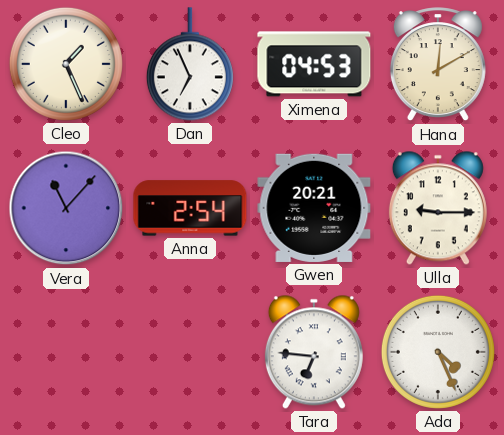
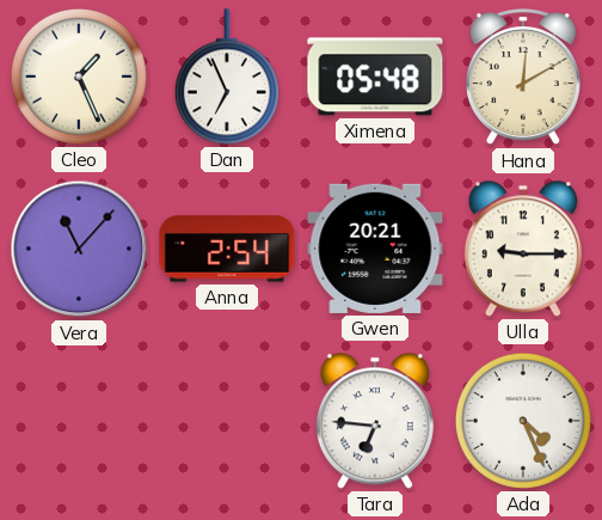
Ximena: 04:53 -> 05:48
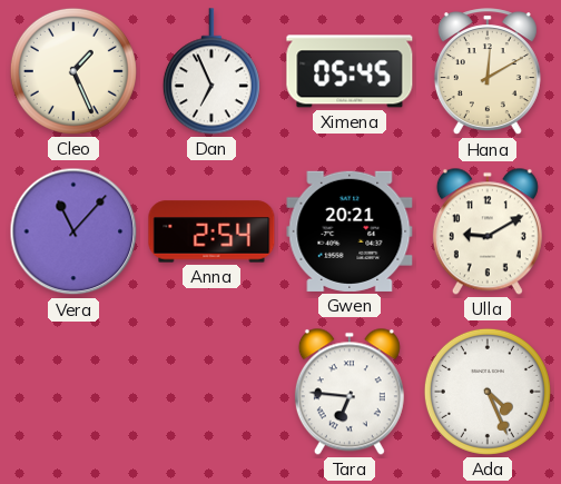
Ximena: 05:48 -> 05:45
Ulla: 9:15 -> 9:10
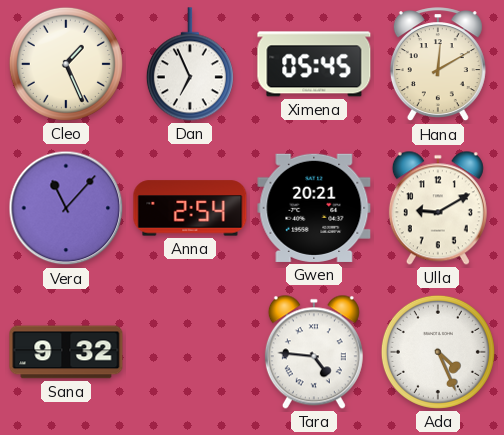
Sana: none -> 9:32
Tara: 6:46 -> 4:46
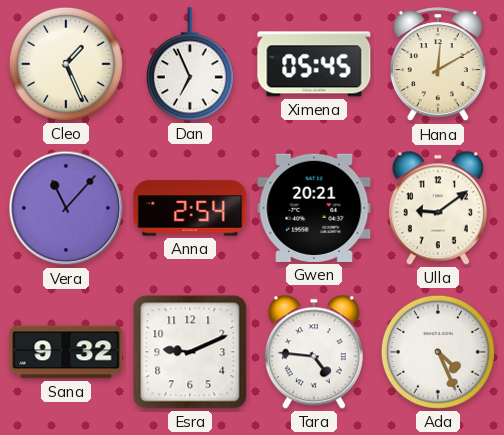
Ulla: 9:10 -> 9:09
Esra: none -> 9:11
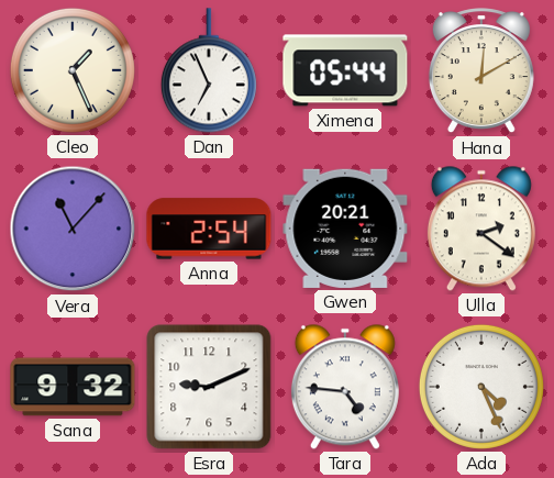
Ximena: 05:45 -> 05:44
Ulla: 9:09 -> 2:21
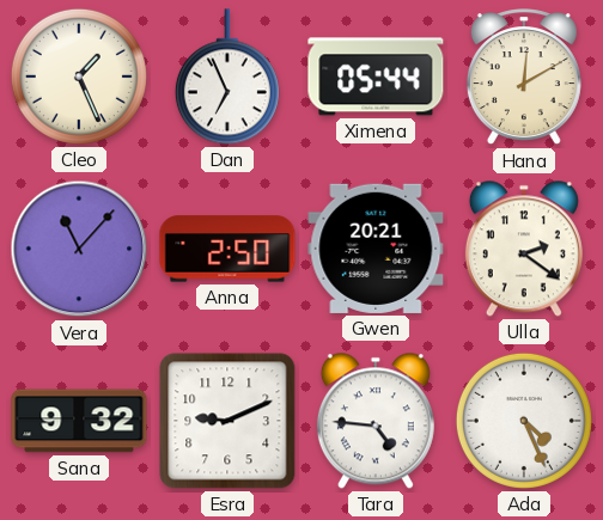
Anna: 2:54 -> 2:50
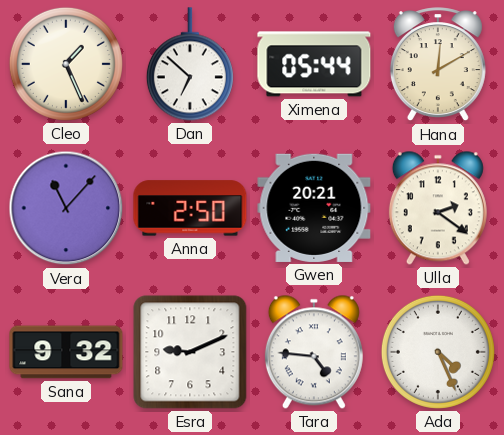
Dan: 6:56 -> 6:52
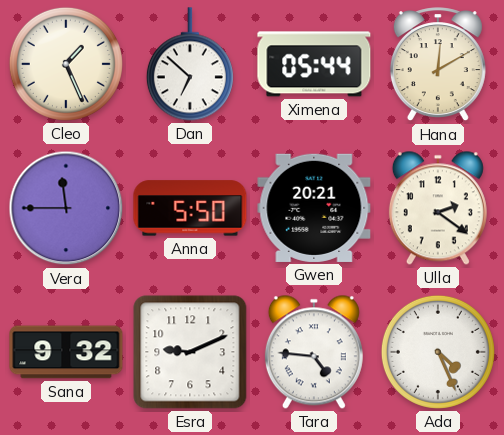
Vera: 11:07 -> 11:45
Anna: 2:50 -> 5:50
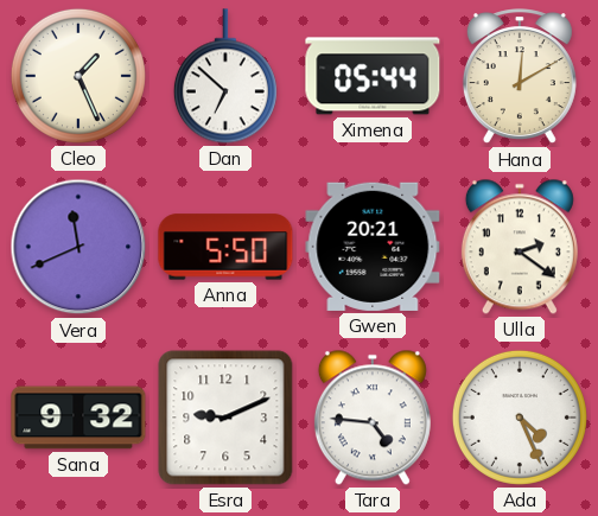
Vera: 11:45 -> 11:41
